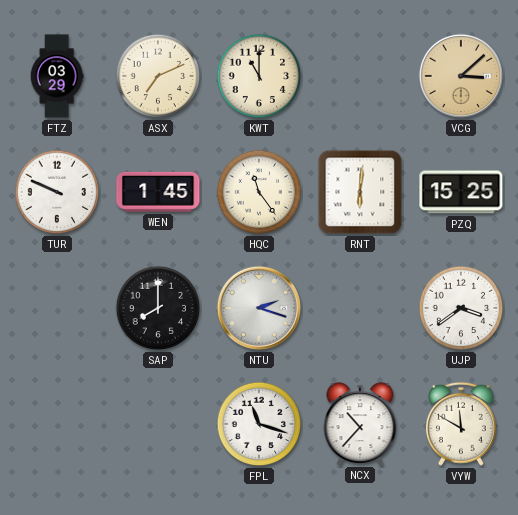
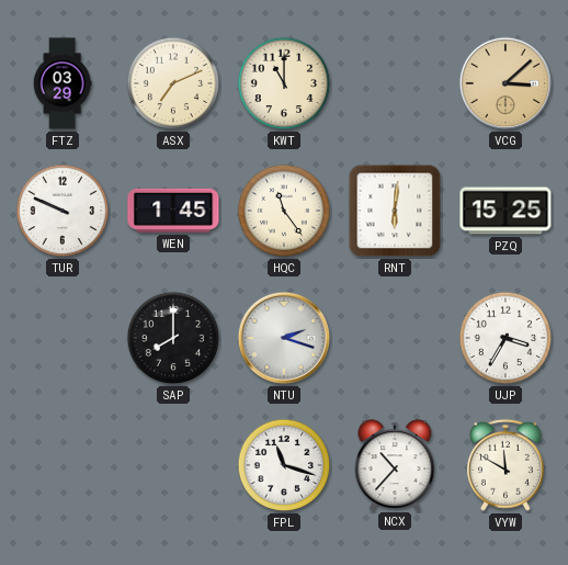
UJP: 3:39 -> 3:35
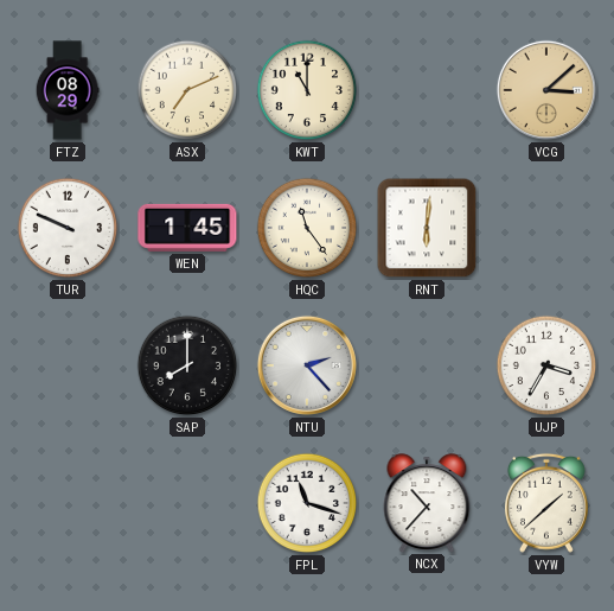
FTZ: 03:29 -> 08:29
PZQ: 15:25 -> none
NTU: 2:18 -> 2:23
VYW: 11:50 -> 1:38
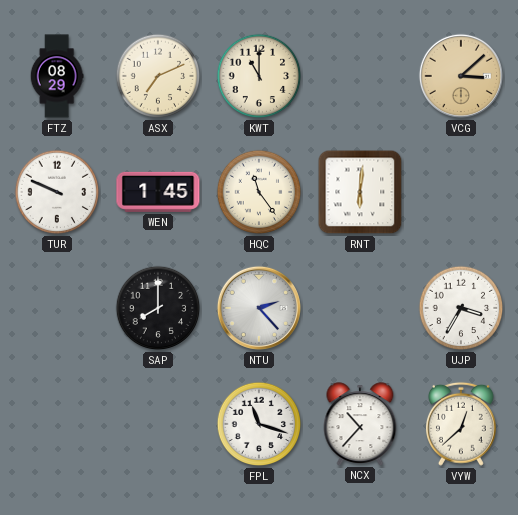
VYW: 1:38 -> 12:38
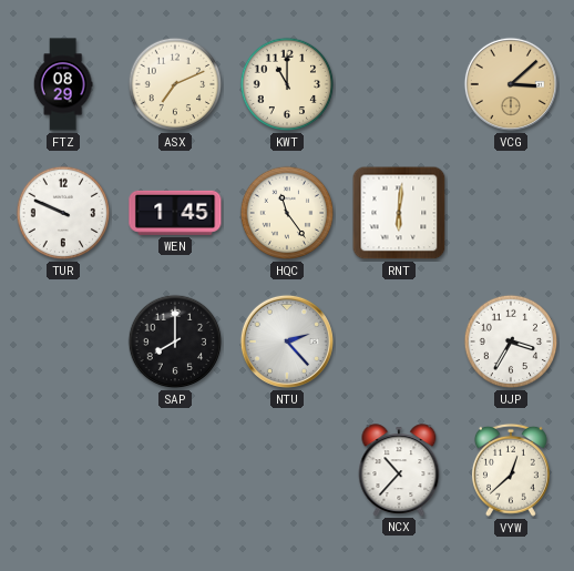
FPL: 11:18 -> none
